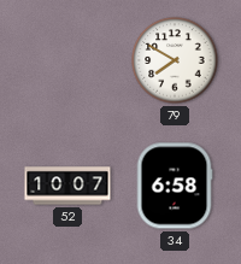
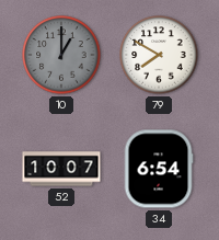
10: none -> 1:00
34: 6:58 -> 6:54
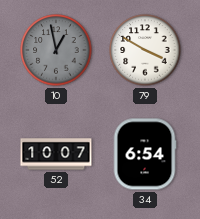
10: 1:00 -> 12:58
79: 7:50 -> 3:50
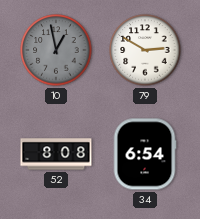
79: 3:50 -> 2:50
52: 10:07 -> 8:08
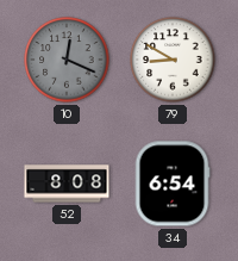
10: 12:58 -> 12:19
79: 2:50 -> 8:50
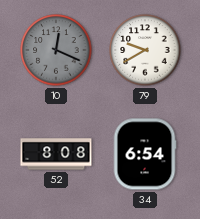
79: 8:50 -> 9:40
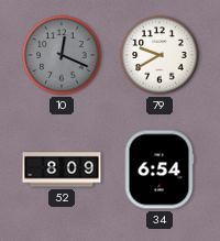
52: 8:08 -> 8:09
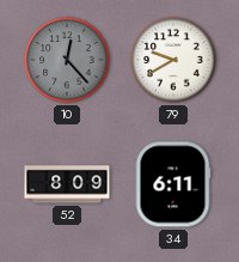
10: 12:19 -> 12:23
34: 6:54 -> 6:11
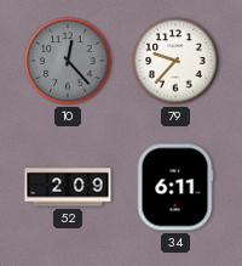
79: 9:40 -> 9:37
52: 8:09 -> 2:09
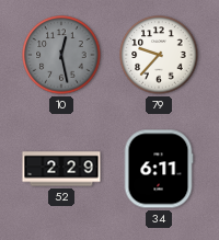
10: 12:23 -> 12:28
52: 2:09 -> 2:29
